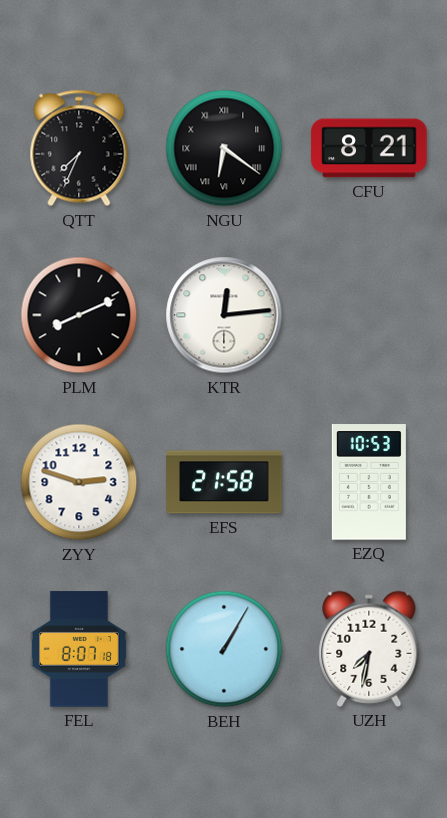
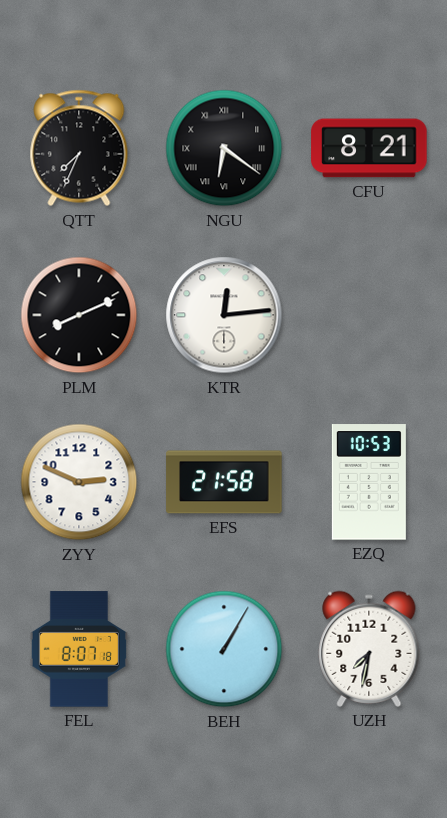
ZYY: 2:48 -> 2:49
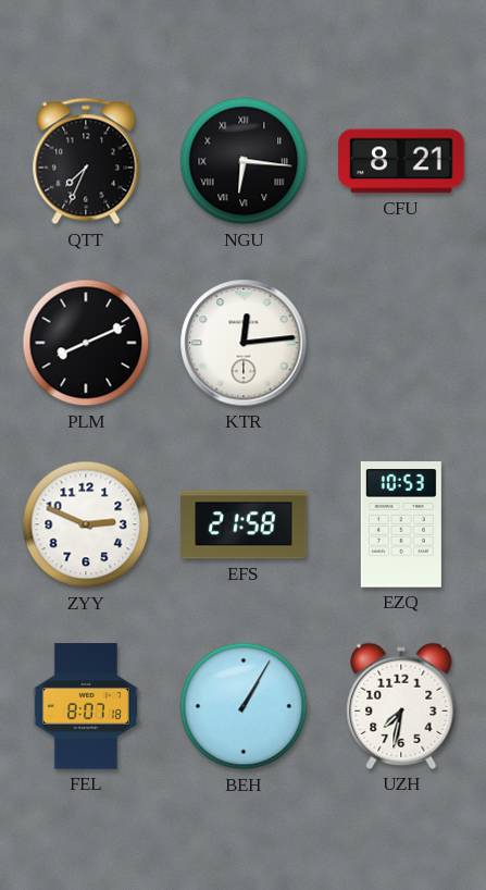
NGU: 6:21 -> 6:16
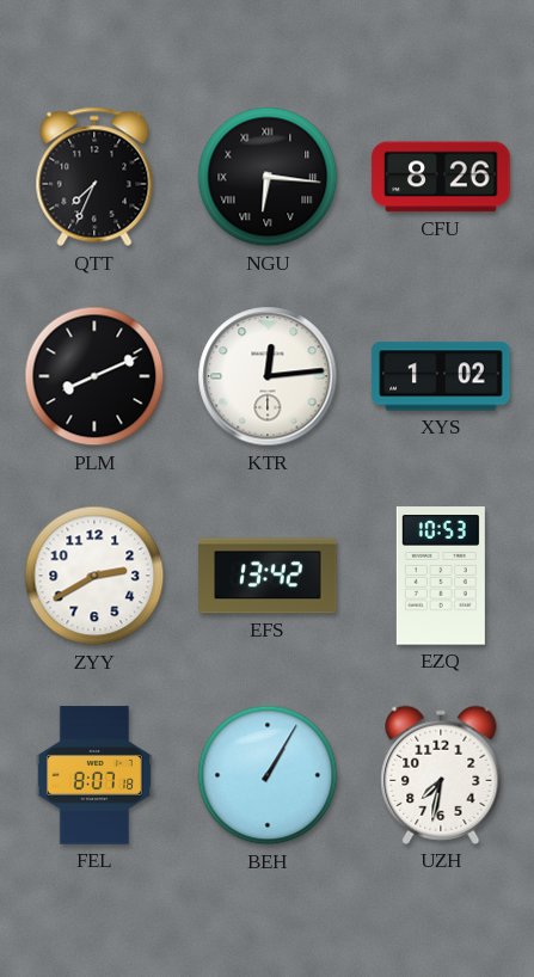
CFU: 8:21 -> 8:26
XYS: none -> 1:02
ZYY: 2:49 -> 2:40
EFS: 21:58 -> 13:42
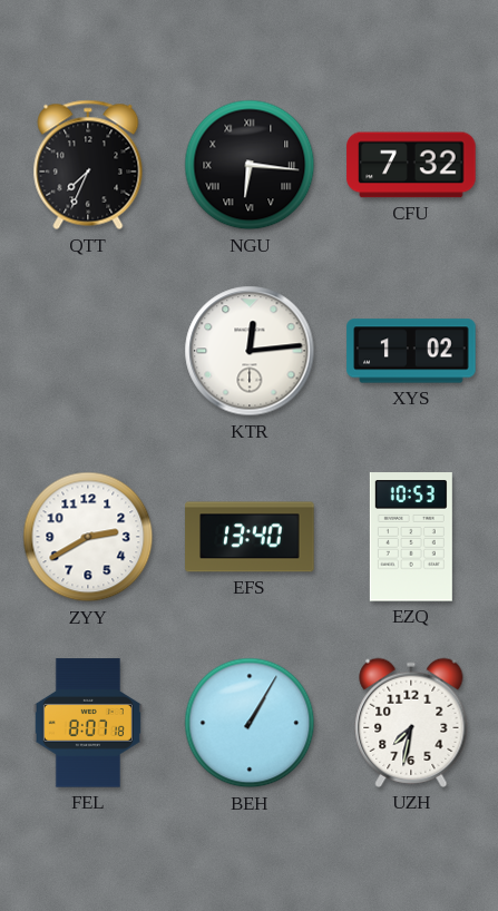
CFU: 8:26 -> 7:32
PLM: 8:11 -> none
EFS: 13:42 -> 13:40
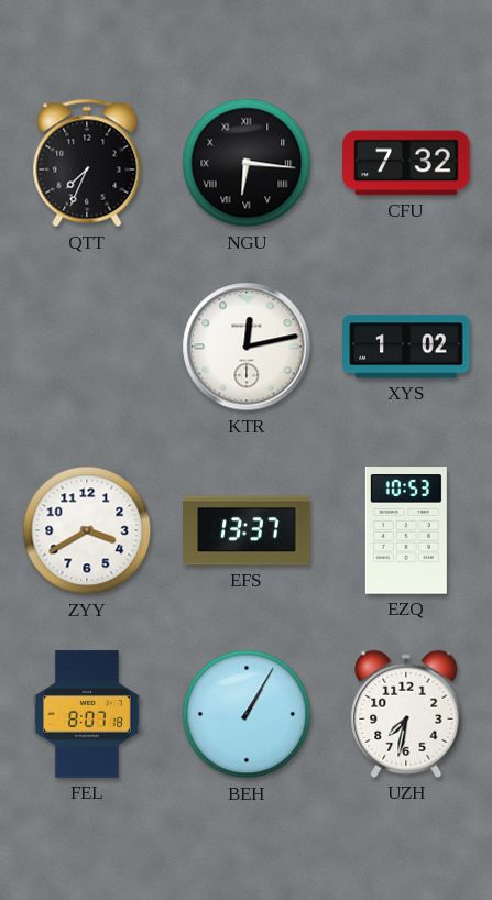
KTR: 12:14 -> 12:13
ZYY: 2:40 -> 3:40
EFS: 13:40 -> 13:37
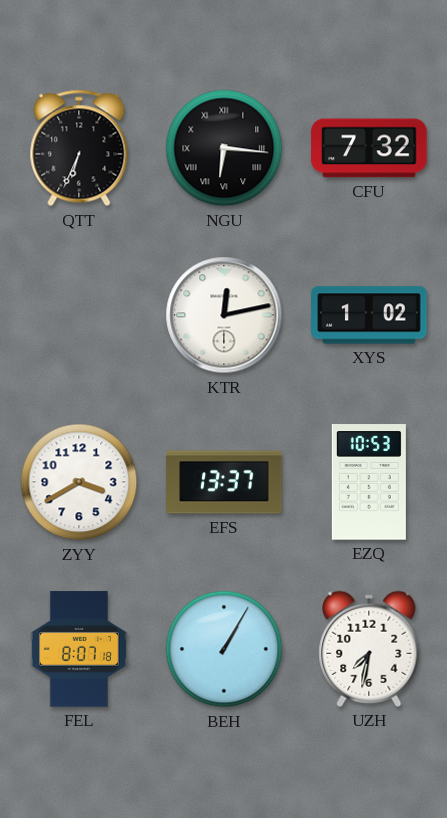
QTT: 7:34 -> 6:34
